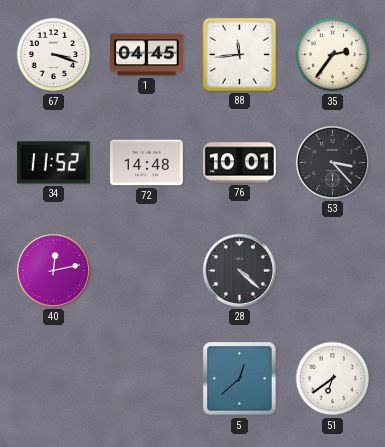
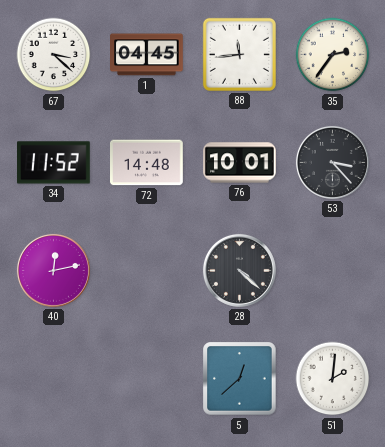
67: 3:18 -> 3:22
51: 6:39 -> 2:01
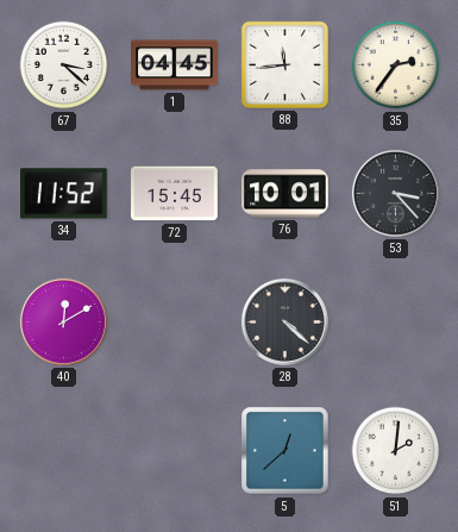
72: 14:48 -> 15:45
40: 12:13 -> 12:10
